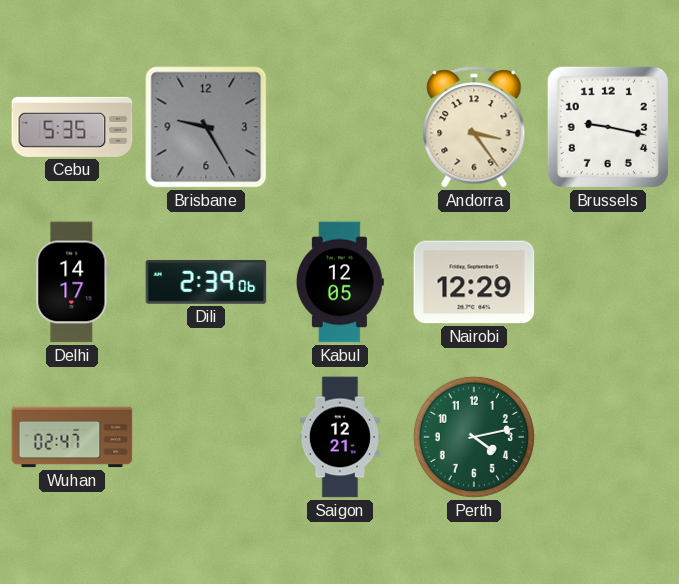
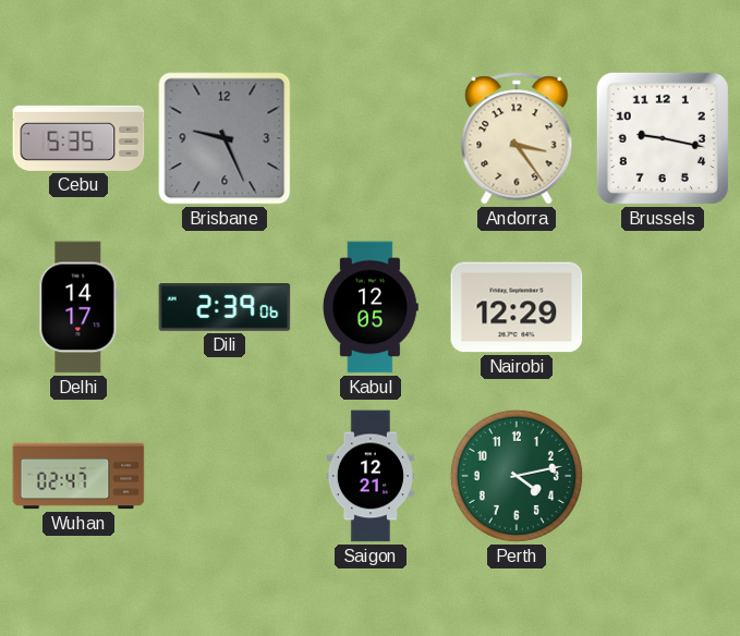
Brisbane: 9:25 -> 9:26
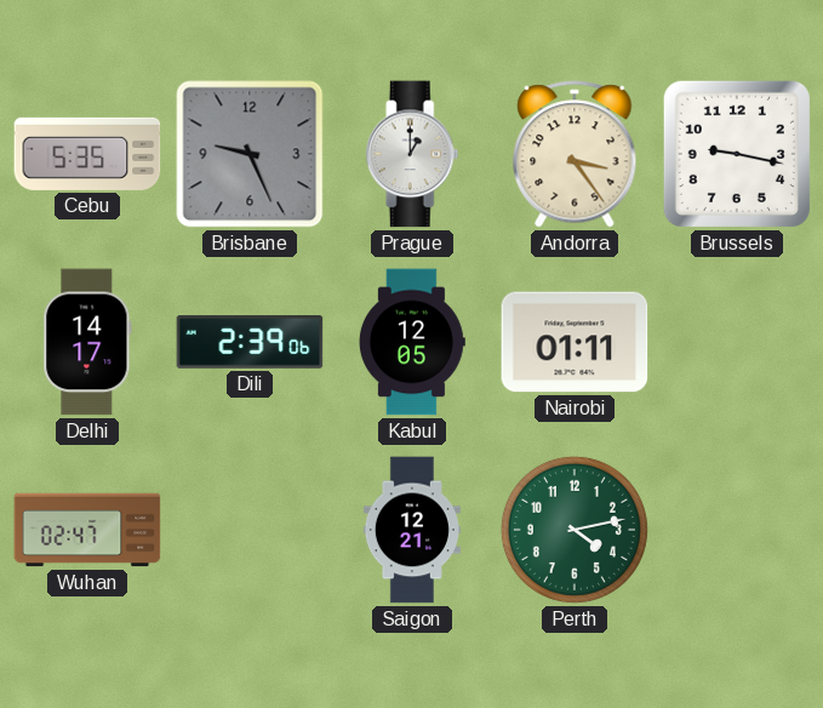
Prague: none -> 1:00
Nairobi: 12:29 -> 01:11
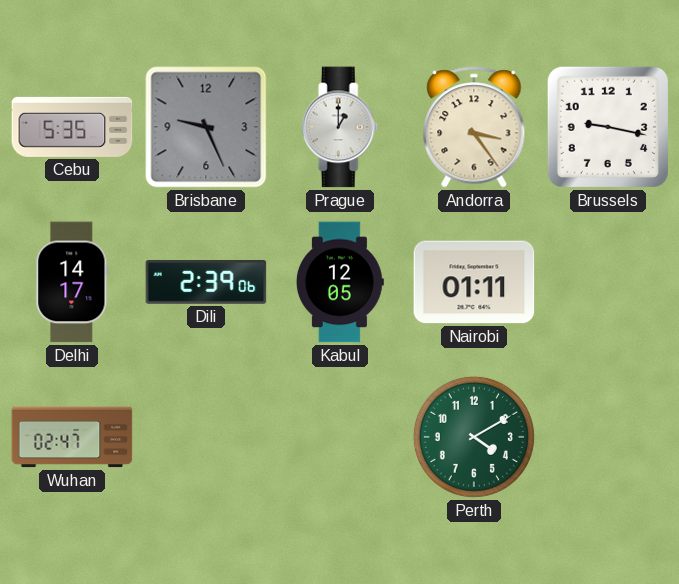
Saigon: 12:21 -> none
Perth: 4:13 -> 4:10
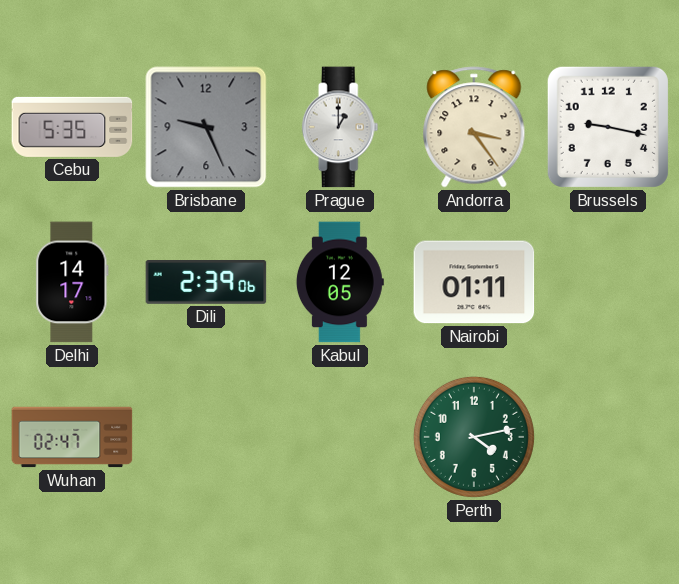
Perth: 4:10 -> 4:13
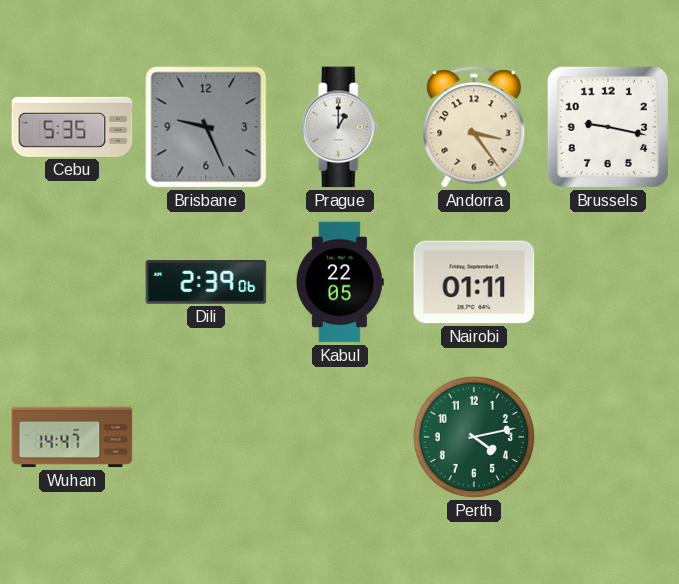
Delhi: 14:17 -> none
Kabul: 12:05 -> 22:05
Wuhan: 02:47 -> 14:47
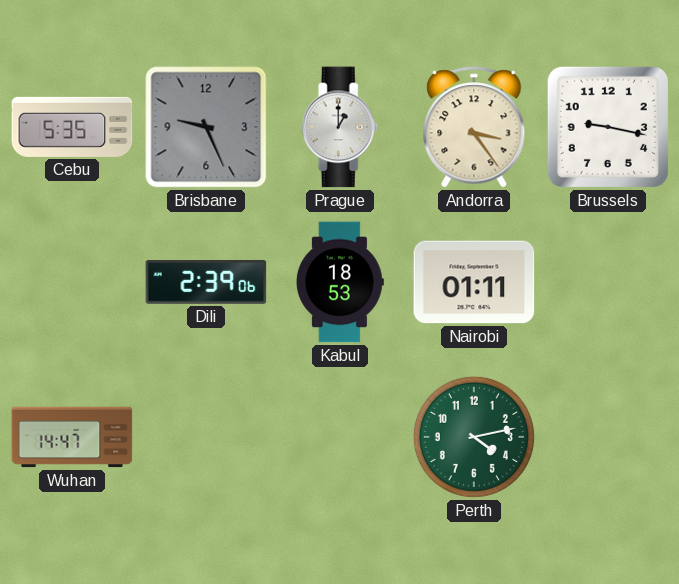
Kabul: 22:05 -> 18:53
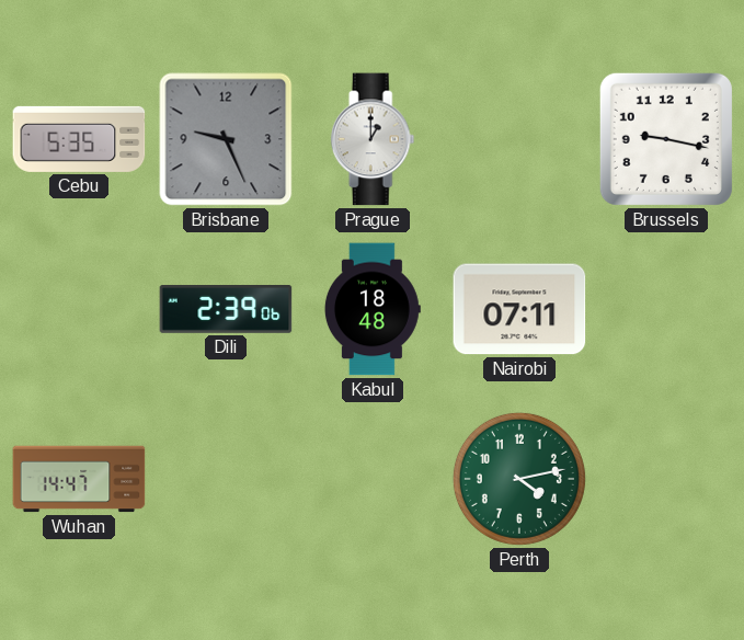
Andorra: 3:24 -> none
Kabul: 18:53 -> 18:48
Nairobi: 01:11 -> 07:11
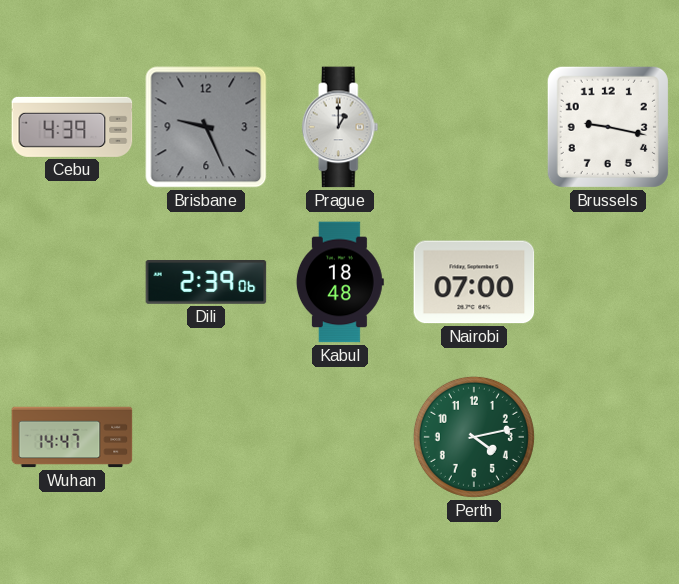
Cebu: 5:35 -> 4:39
Nairobi: 07:11 -> 07:00
